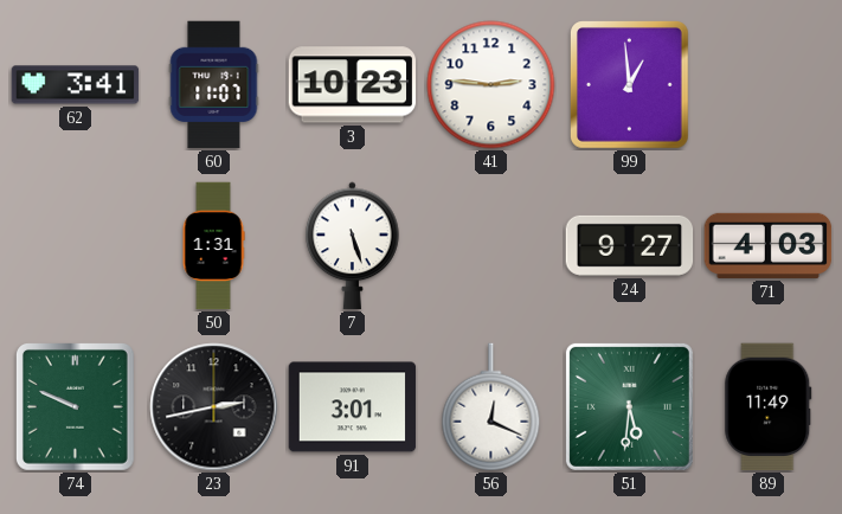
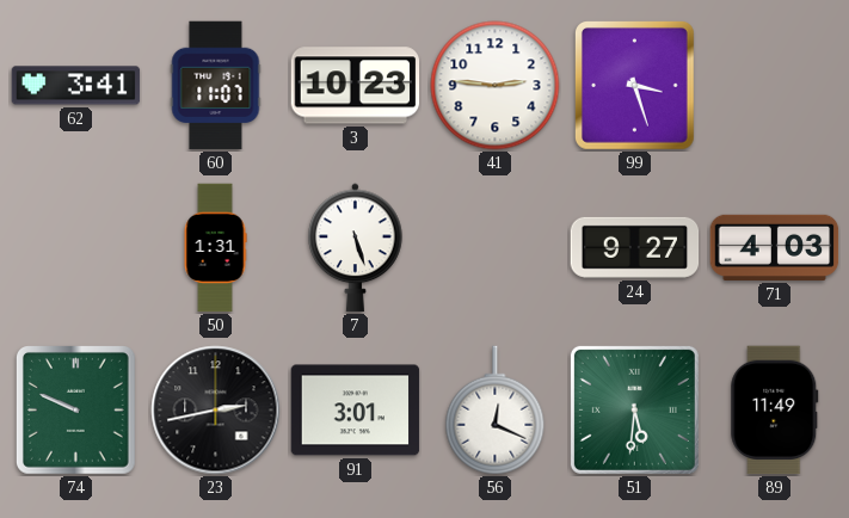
99: 12:59 -> 3:27
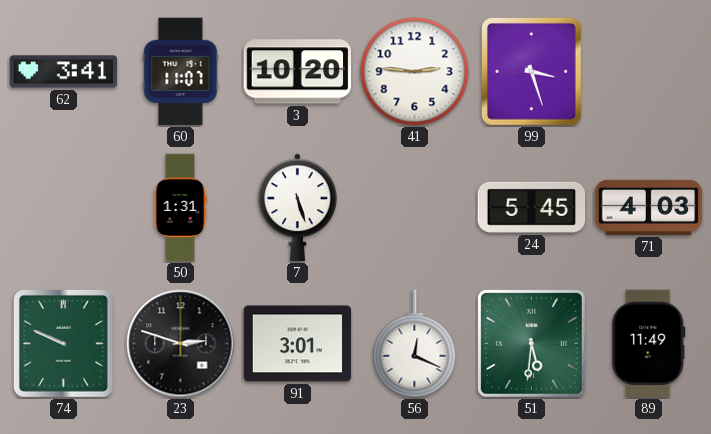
3: 10:23 -> 10:20
24: 9:27 -> 5:45
23: 2:43 -> 2:48
